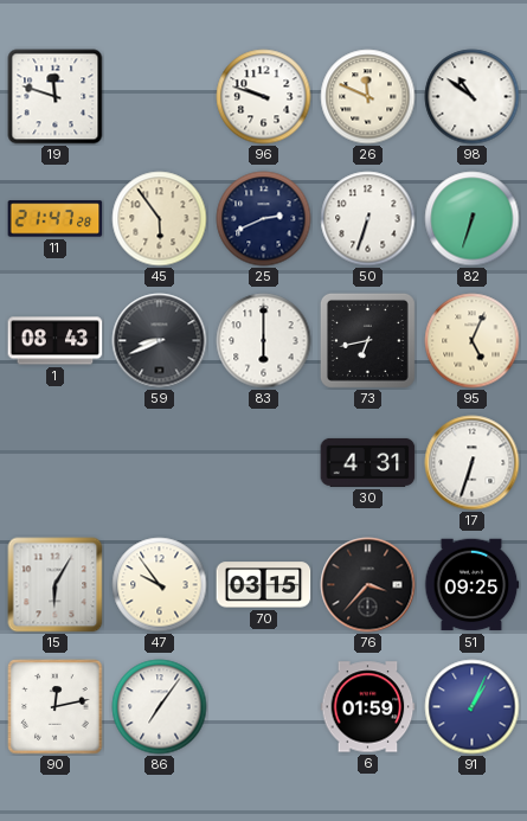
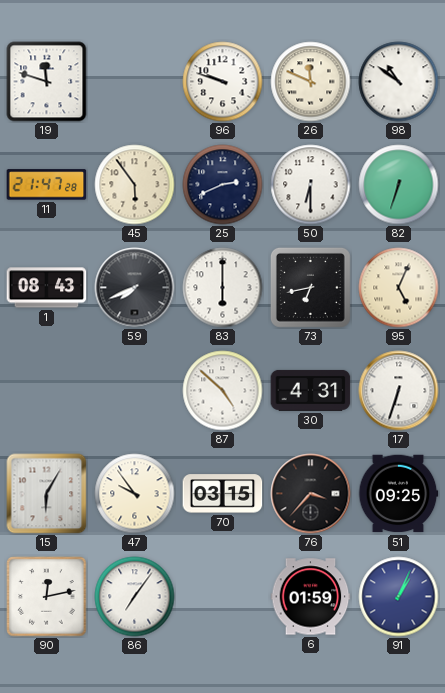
50: 6:33 -> 6:30
59: 8:41 -> 7:41
87: none -> 4:52
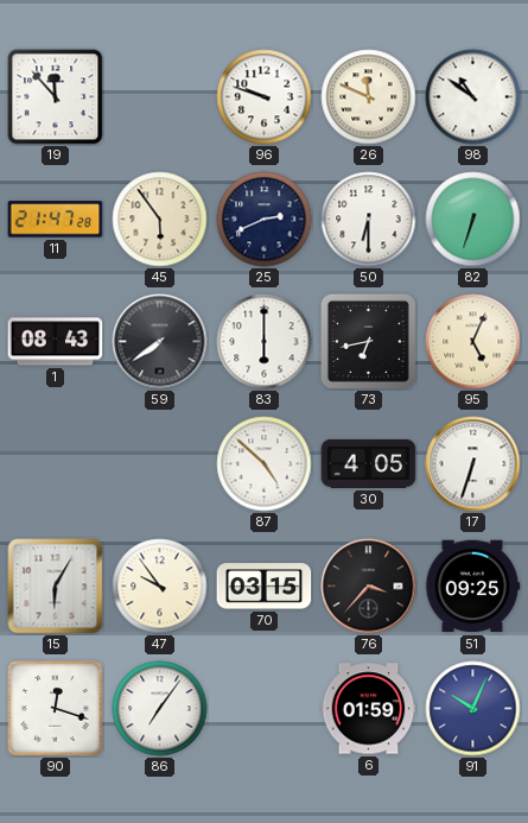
19: 11:48 -> 11:53
59: 7:41 -> 7:39
30: 4:31 -> 4:05
90: 12:13 -> 12:18
91: 1:04 -> 10:04
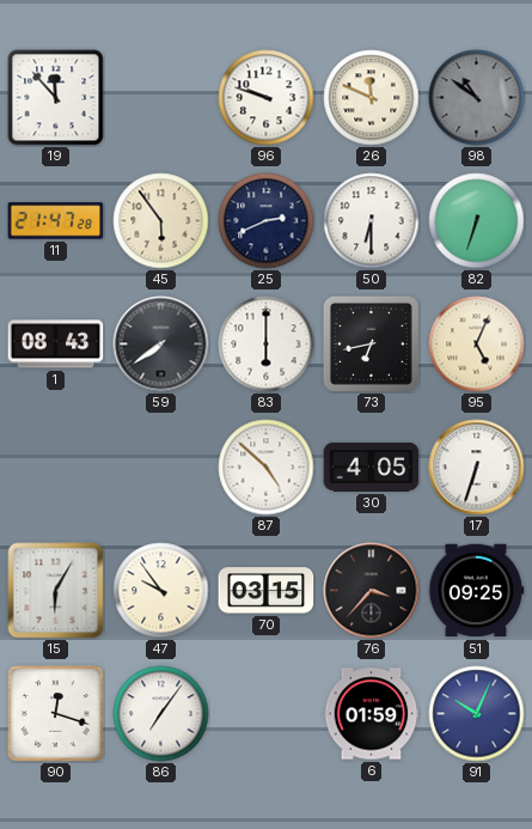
98 dial: white -> grey
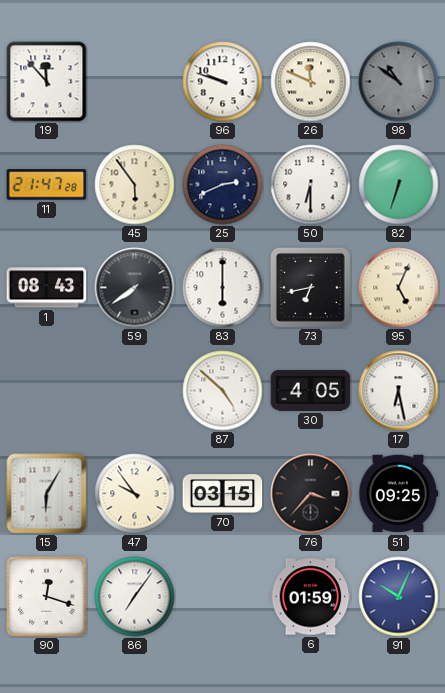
17: 6:33 -> 6:28
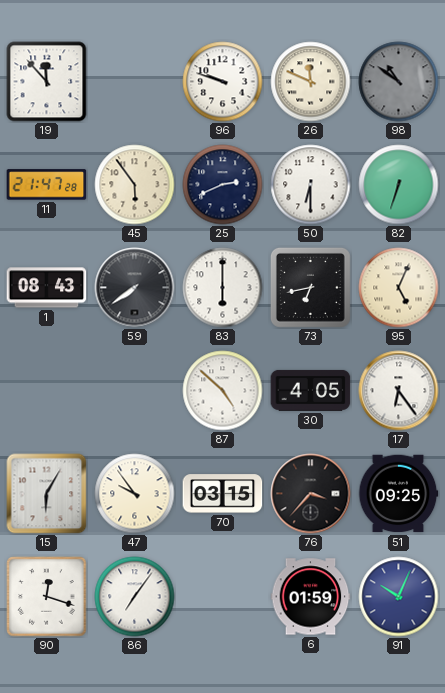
17: 6:28 -> 6:24
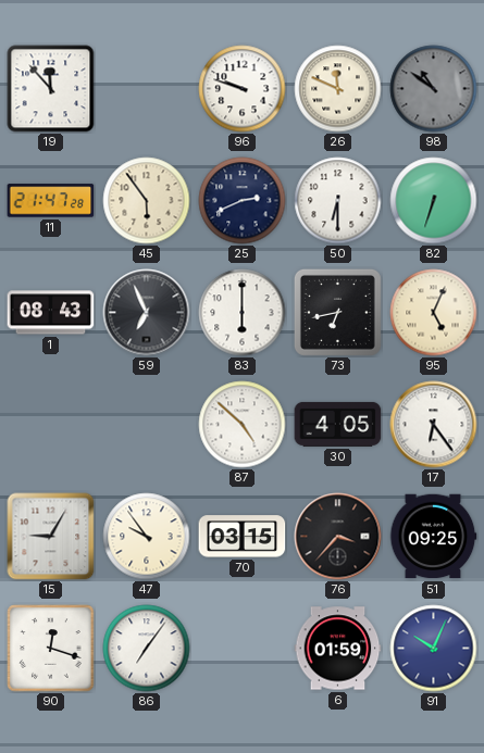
59: 7:39 -> 6:56
15: 6:05 -> 9:05
